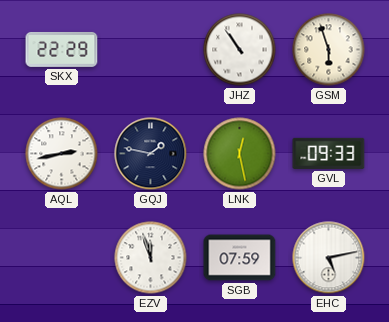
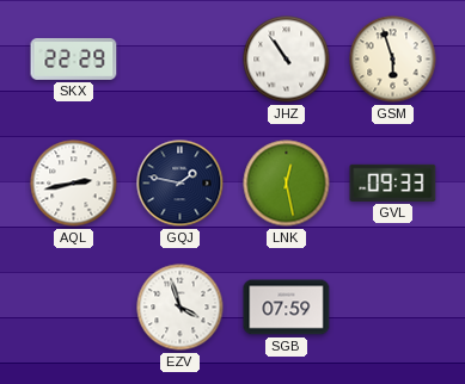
EZV: 11:57 -> 3:57
EHC: 5:13 -> none
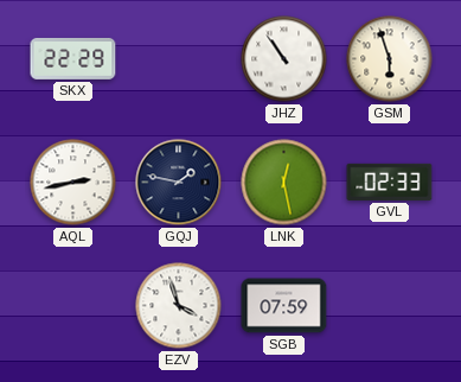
GVL: 09:33 -> 02:33
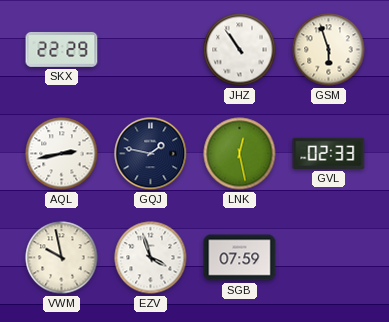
VWM: none -> 9:58
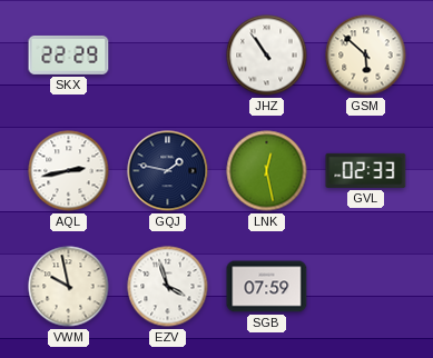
GSM: 5:57 -> 5:52
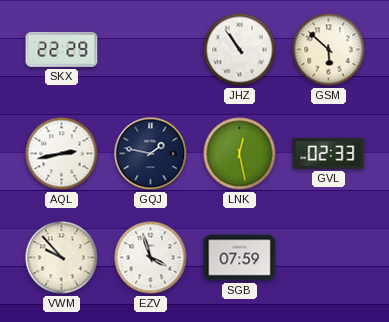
VWM: 9:58 -> 9:53
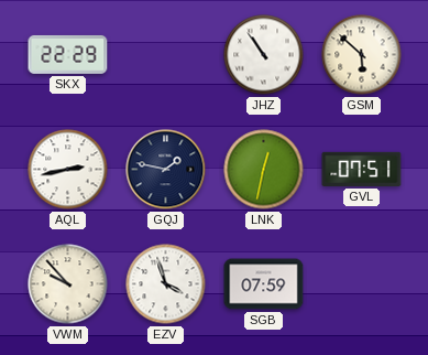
LNK: 12:28 -> 12:32
GVL: 02:33 -> 07:51
